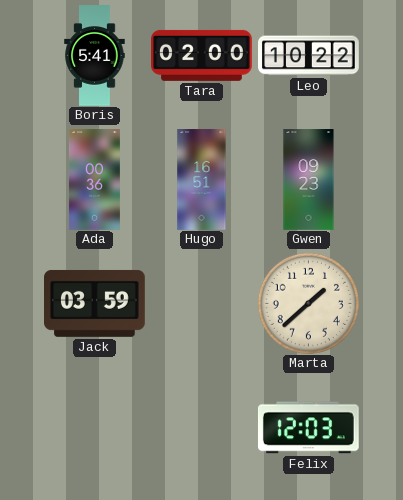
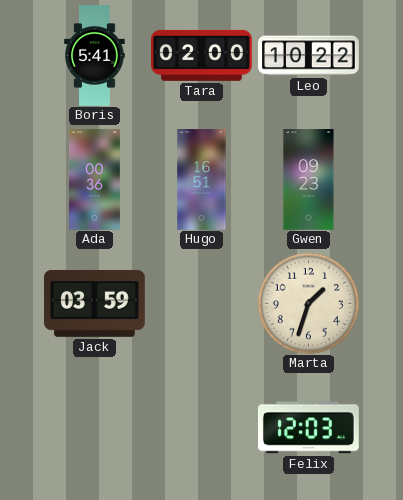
Marta: 1:38 -> 1:33
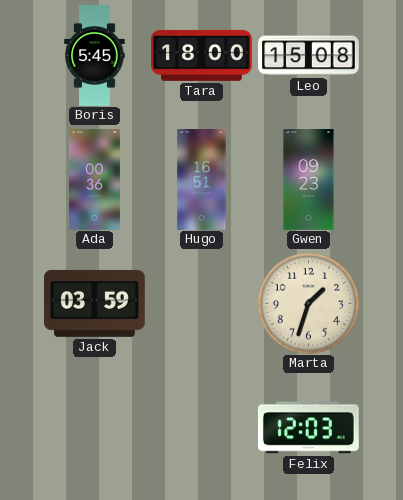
Boris: 5:41 -> 5:45
Tara: 02:00 -> 18:00
Leo: 10:22 -> 15:08
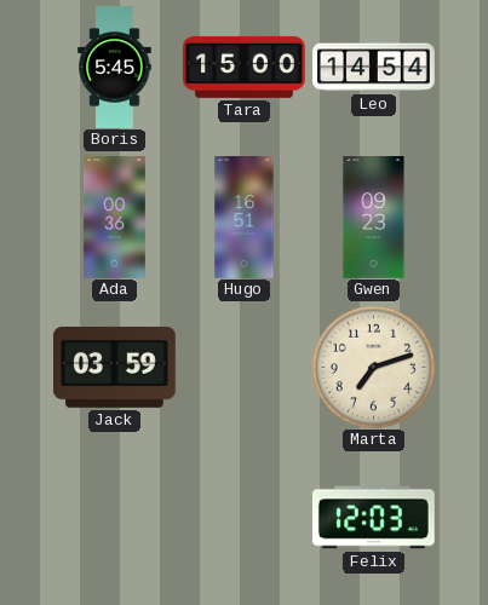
Tara: 18:00 -> 15:00
Leo: 15:08 -> 14:54
Marta: 1:33 -> 7:12
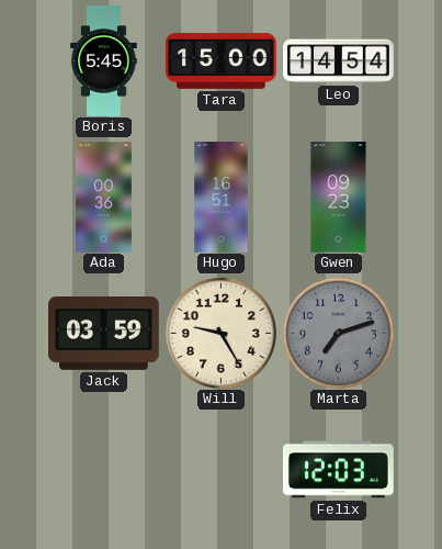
Will: none -> 9:25
Marta dial: cream -> grey
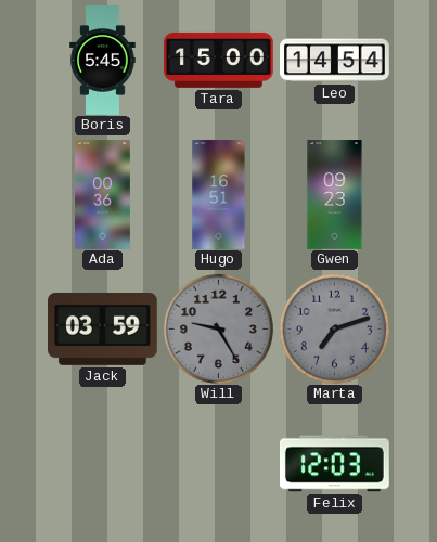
Will dial: cream -> grey
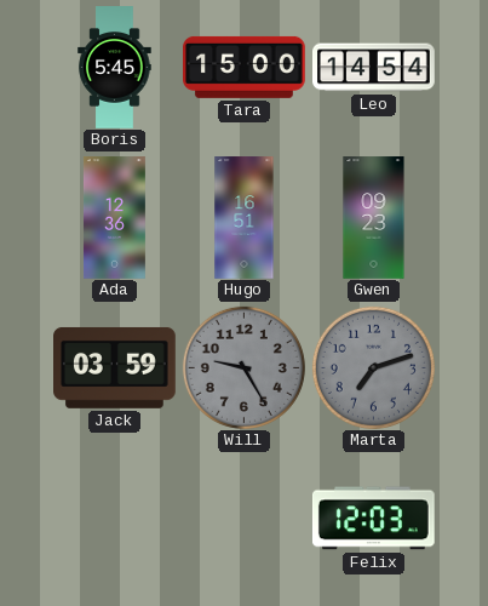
Ada: 00:36 -> 12:36
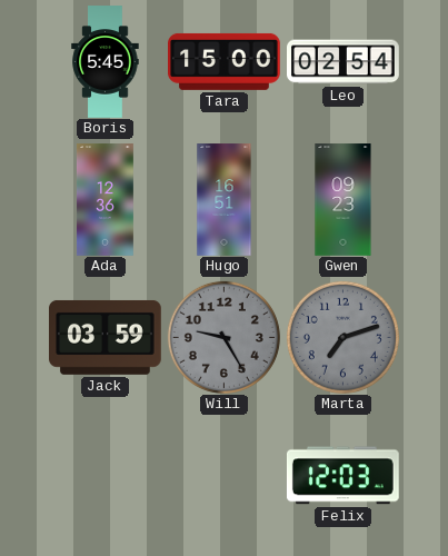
Leo: 14:54 -> 02:54
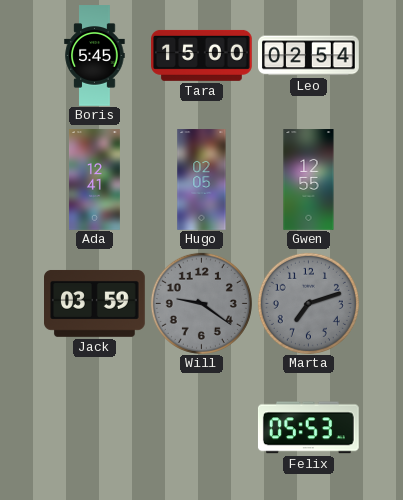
Ada: 12:36 -> 12:41
Hugo: 16:51 -> 02:05
Gwen: 09:23 -> 12:55
Will: 9:25 -> 9:21
Felix: 12:03 -> 05:53
